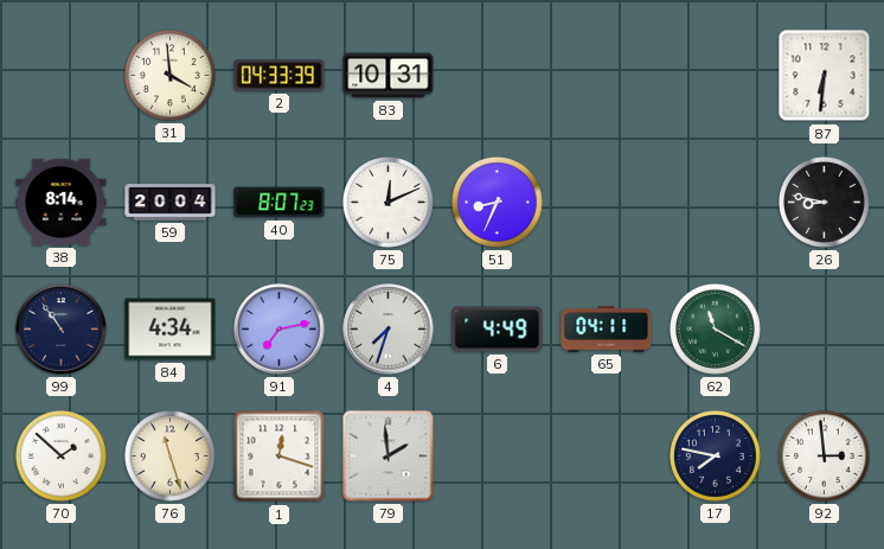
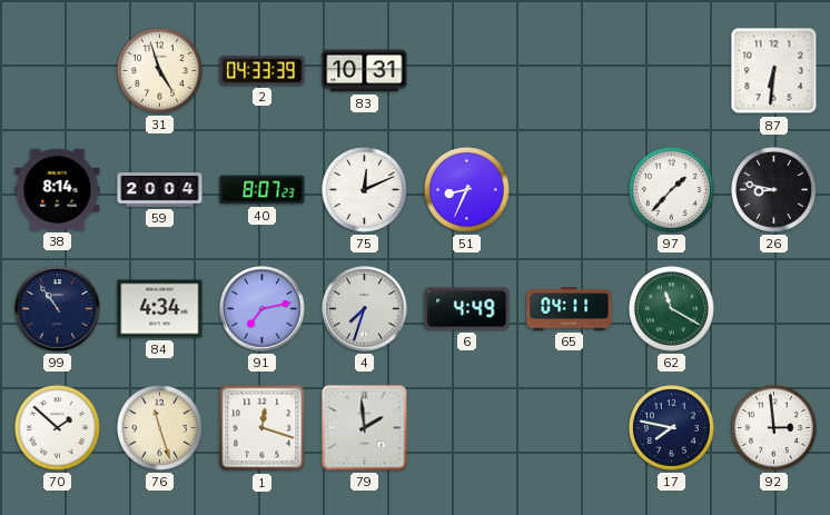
31: 3:59 -> 4:57
97: none -> 1:37
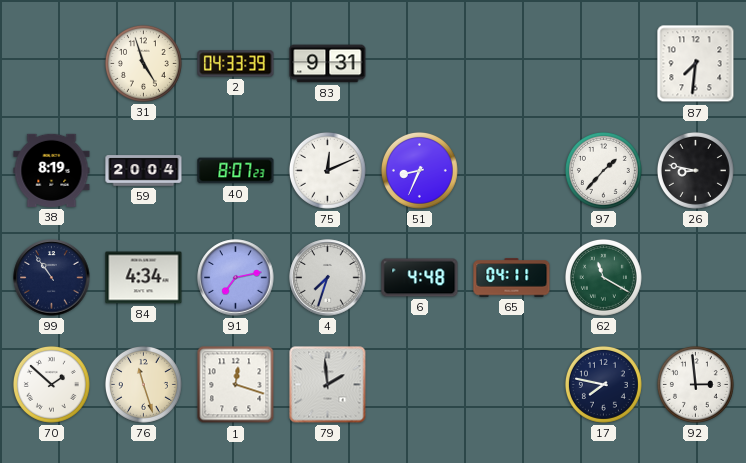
83: 10:31 -> 9:31
87: 6:31 -> 7:31
38: 8:14 -> 8:19
6: 4:49 -> 4:48
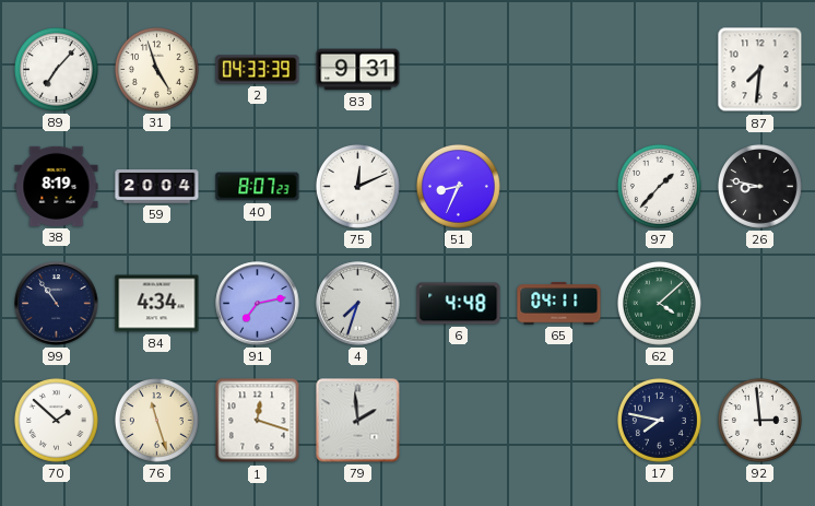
89: none -> 7:07
62: 11:20 -> 4:08
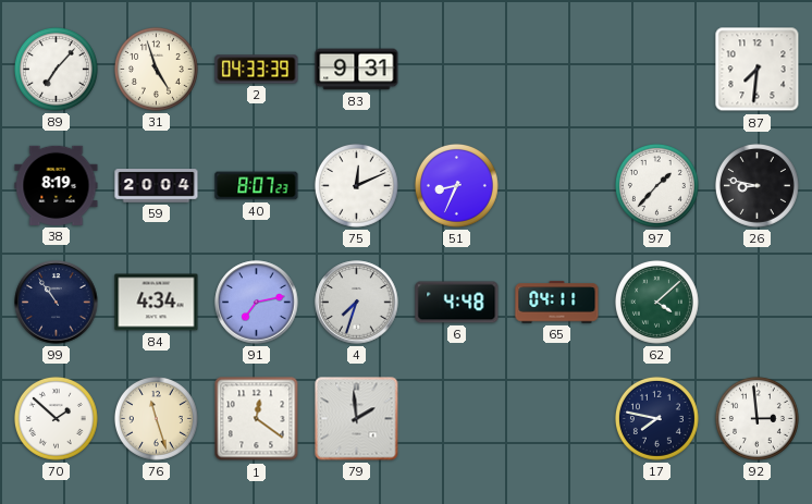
1: 12:18 -> 12:21
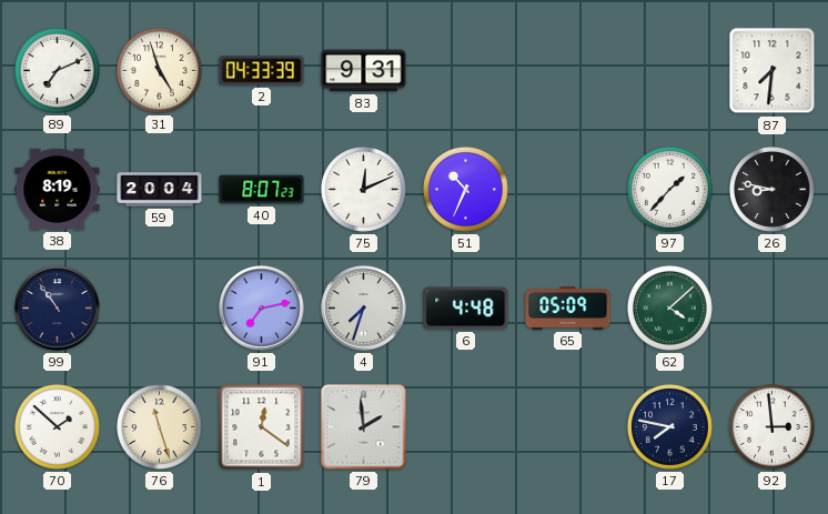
89: 7:07 -> 7:11
51: 8:34 -> 10:34
84: 4:34 -> none
65: 04:11 -> 05:09
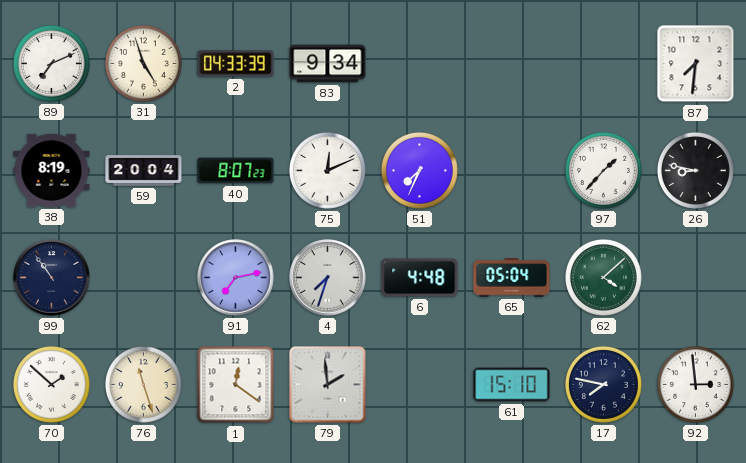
83: 9:31 -> 9:34
51: 10:34 -> 7:34
65: 05:09 -> 05:04
61: none -> 15:10
